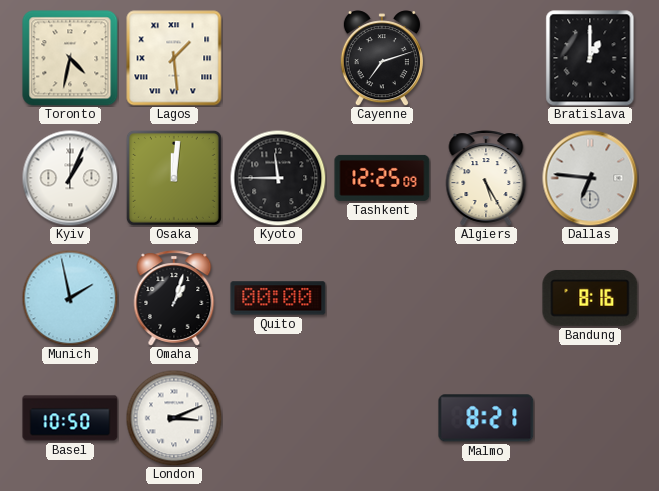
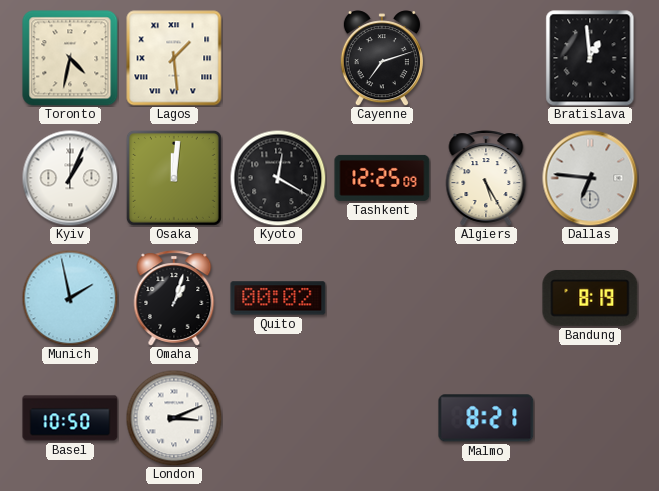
Bratislava: 1:00 -> 12:59
Kyoto: 11:45 -> 12:20
Quito: 00:00 -> 00:02
Bandung: 8:16 -> 8:19
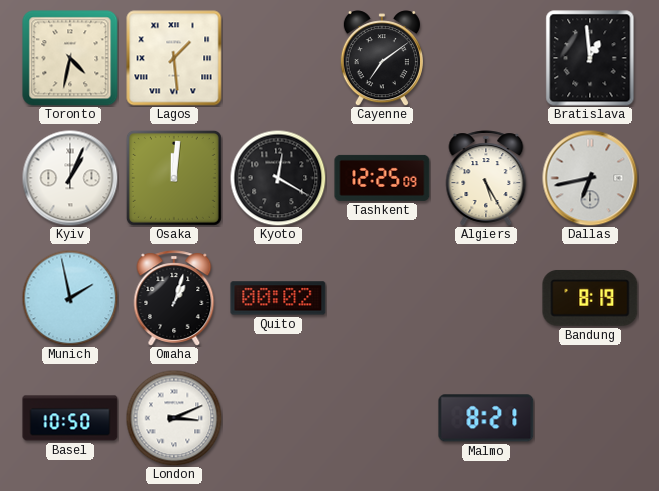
Cayenne: 7:12 -> 7:09
Dallas: 6:46 -> 6:43
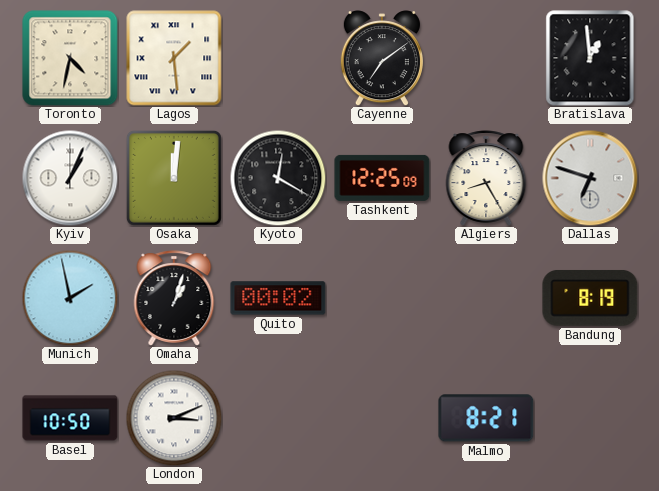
Algiers: 5:25 -> 8:25
Dallas: 6:43 -> 6:48
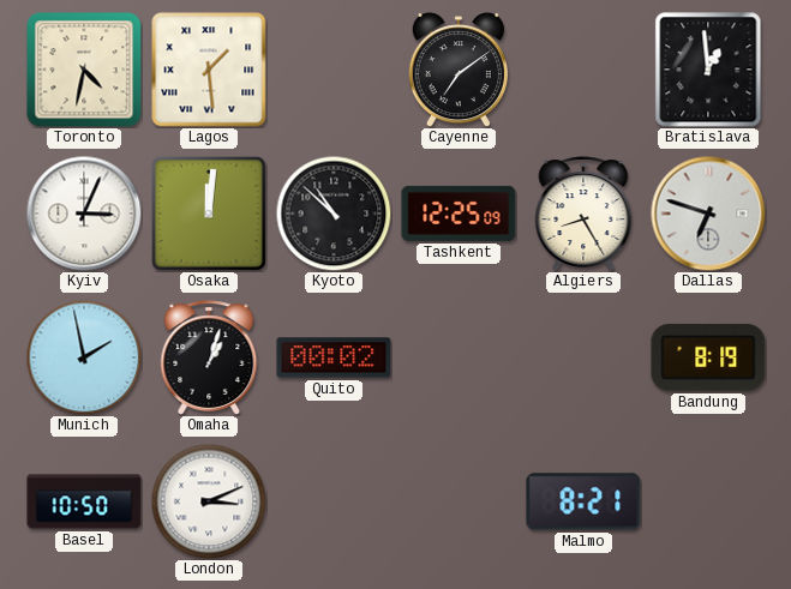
Kyiv: 1:04 -> 3:04
Kyoto: 12:20 -> 10:52
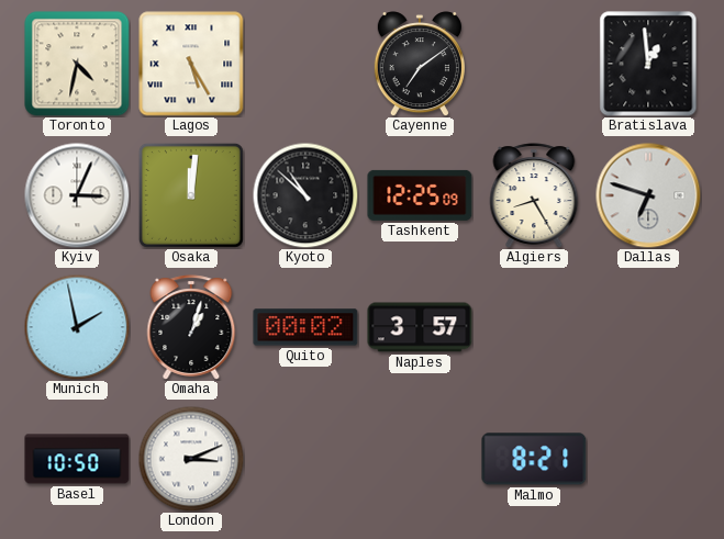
Lagos: 1:29 -> 5:25
Naples: none -> 3:57
Bandung: 8:19 -> none
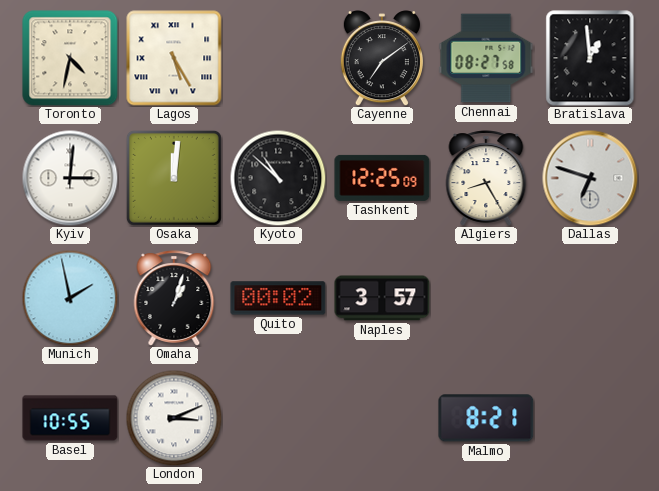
Chennai: none -> 08:27
Kyiv: 3:04 -> 3:01
Basel: 10:50 -> 10:55
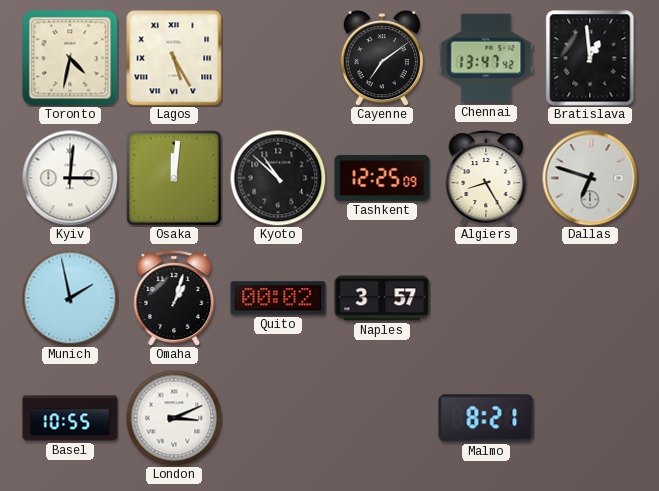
Chennai: 08:27 -> 13:47
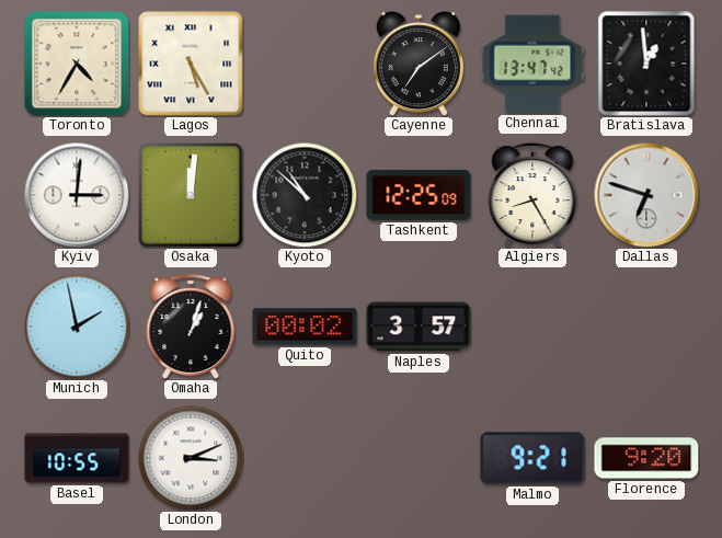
Toronto: 4:32 -> 4:35
Malmo: 8:21 -> 9:21
Florence: none -> 9:20
